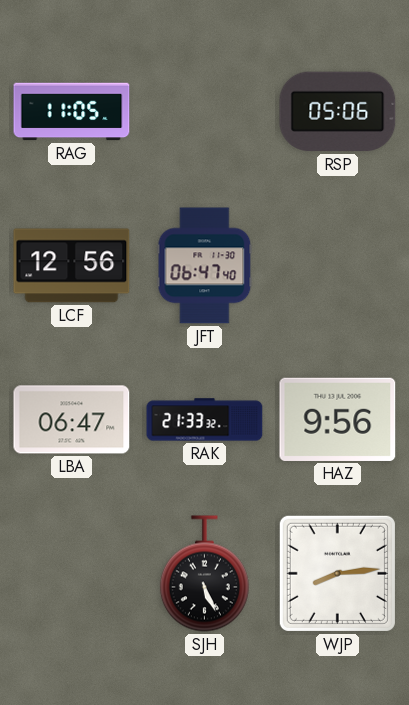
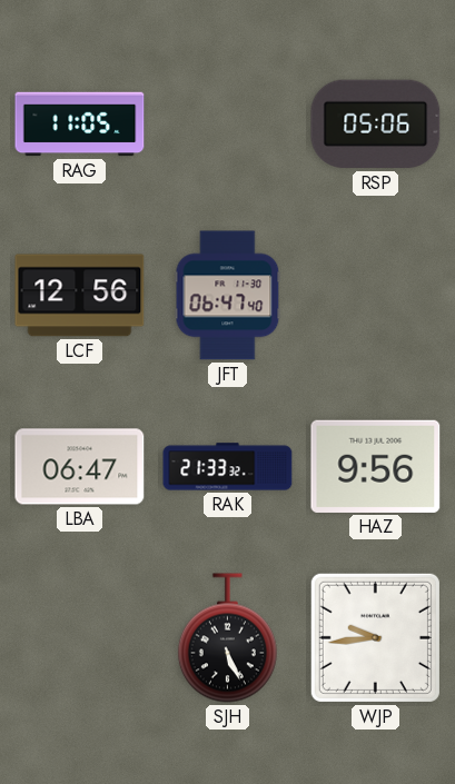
WJP: 8:14 -> 9:44
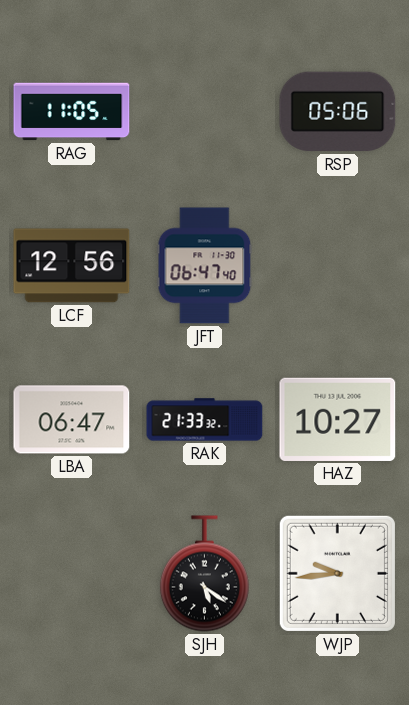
HAZ: 9:56 -> 10:27
SJH: 5:26 -> 5:21
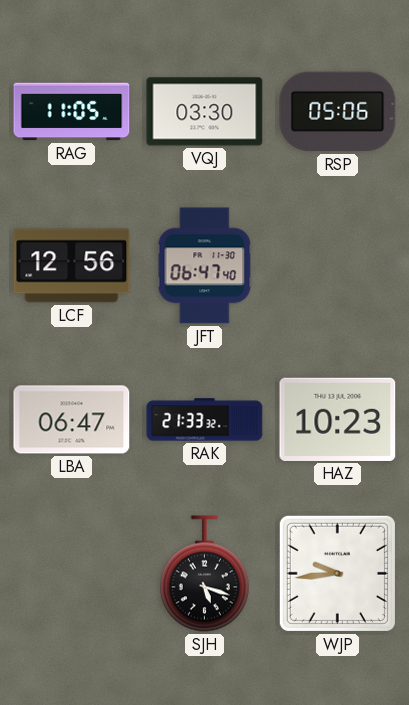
VQJ: none -> 03:30
HAZ: 10:27 -> 10:23
SJH: 5:21 -> 5:18
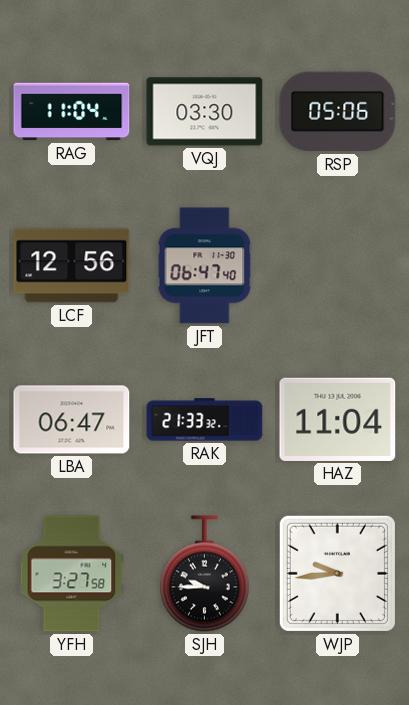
RAG: 11:05 -> 11:04
HAZ: 10:23 -> 11:04
YFH: none -> 3:27
SJH: 5:18 -> 9:45
